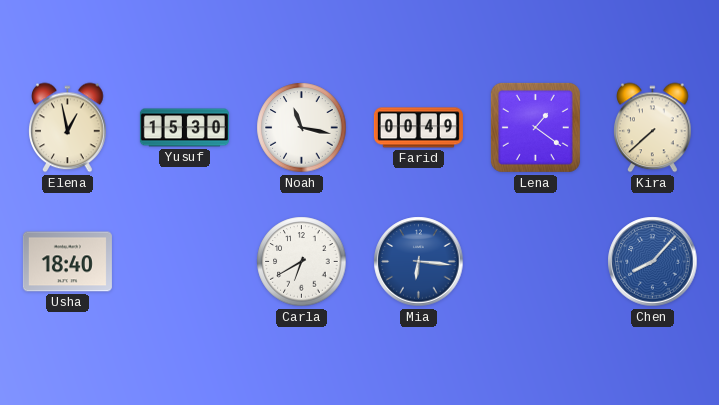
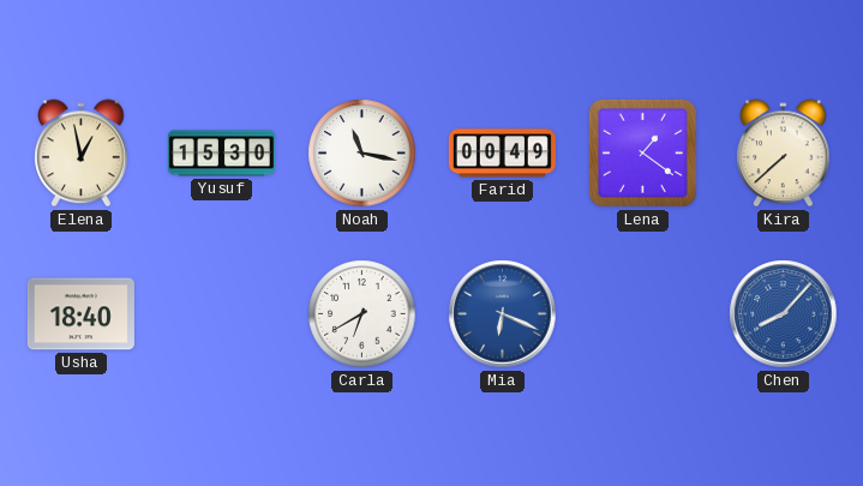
Mia: 6:16 -> 6:19
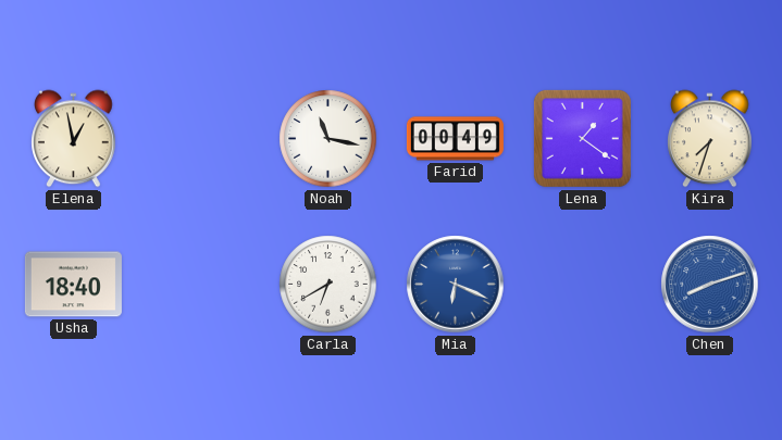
Yusuf: 15:30 -> none
Kira: 7:38 -> 7:33
Chen: 8:07 -> 8:12
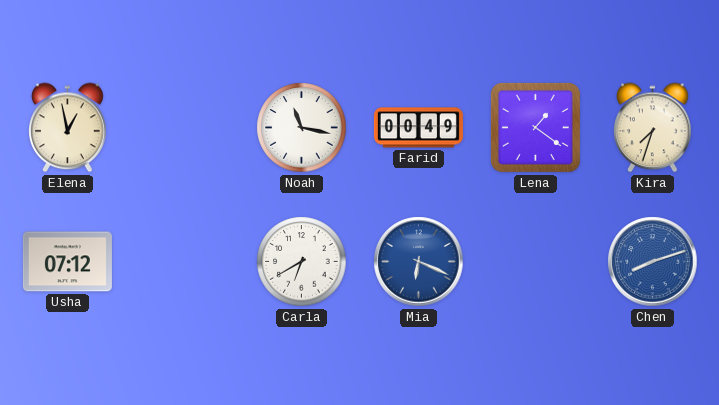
Usha: 18:40 -> 07:12
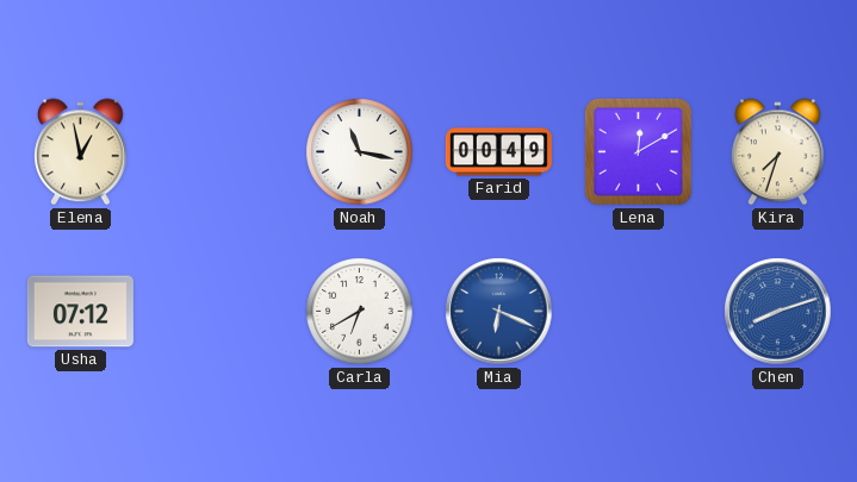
Lena: 1:21 -> 12:10
